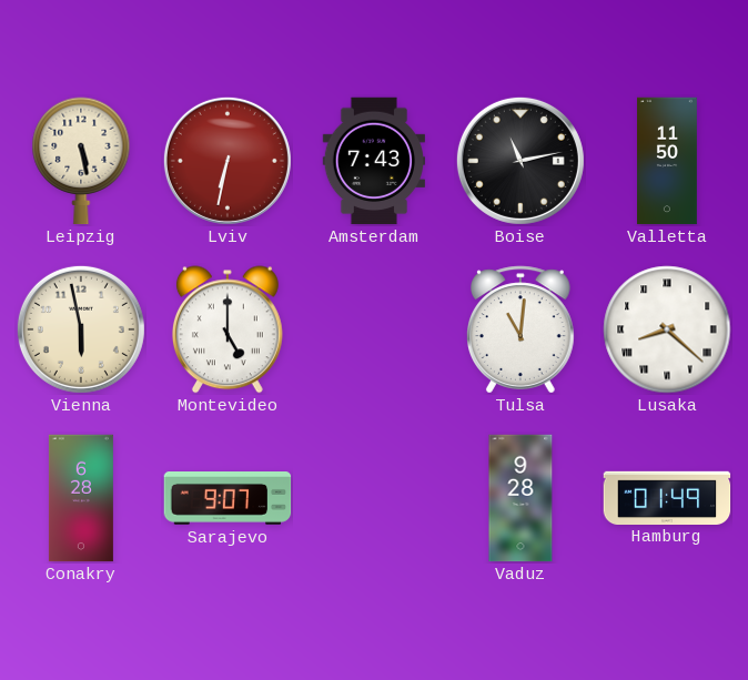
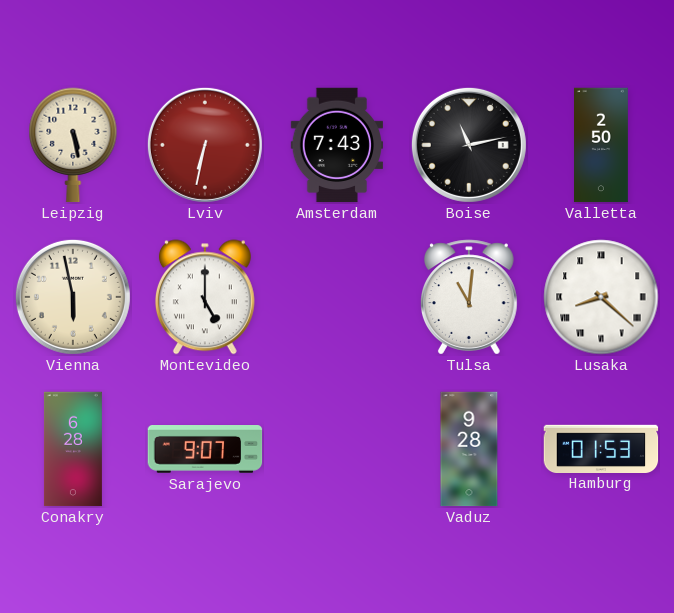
Valletta: 11:50 -> 2:50
Hamburg: 01:49 -> 01:53
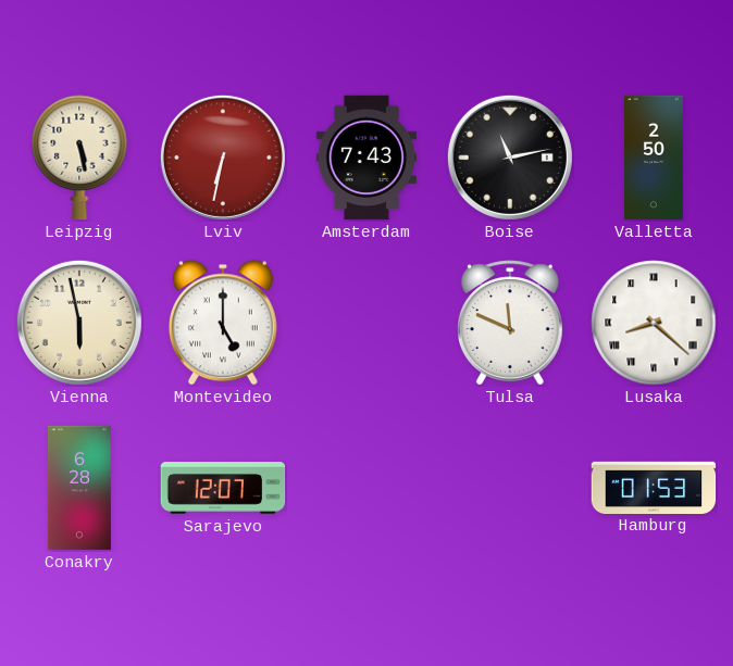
Tulsa: 11:01 -> 11:49
Sarajevo: 9:07 -> 12:07
Vaduz: 9:28 -> none
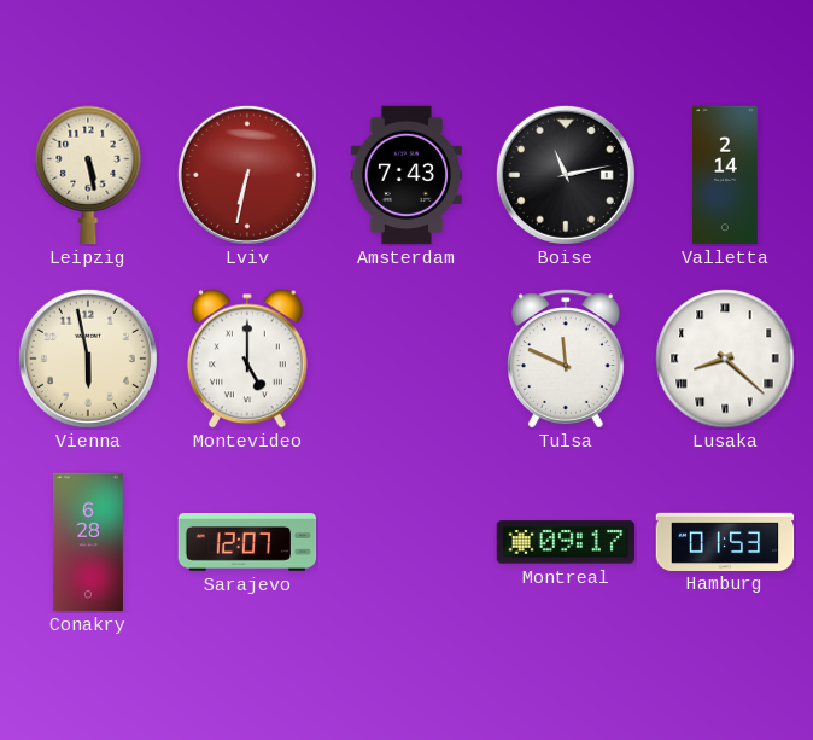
Valletta: 2:50 -> 2:14
Montreal: none -> 09:17
